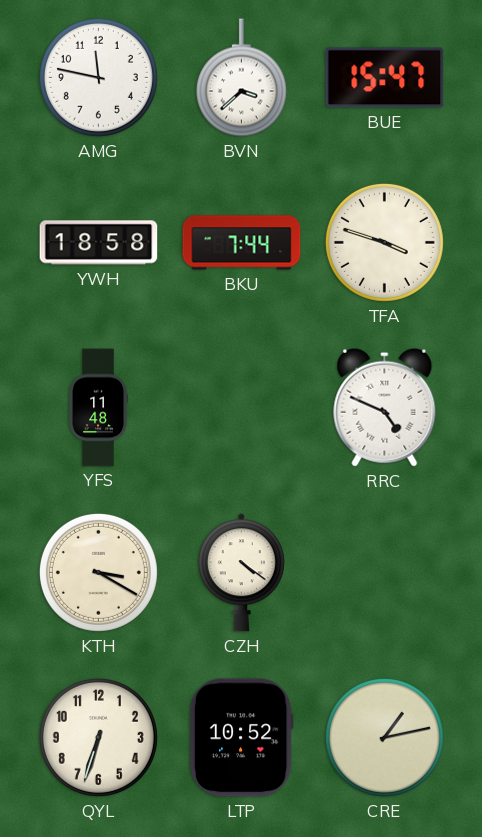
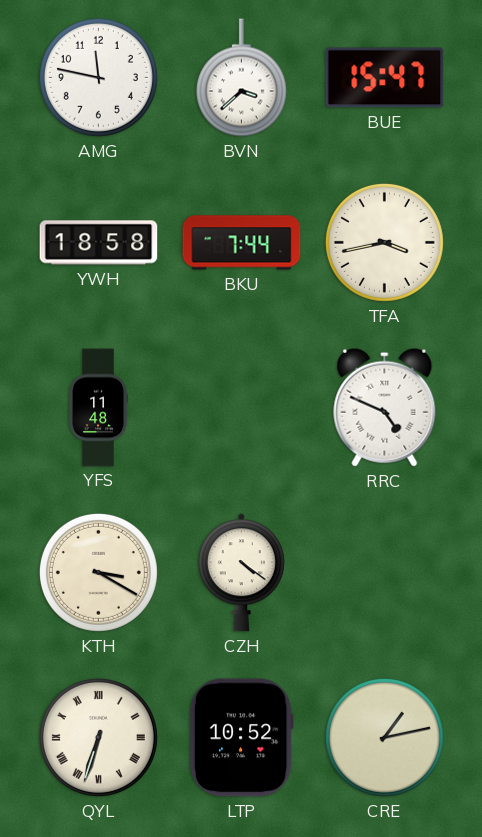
TFA: 3:48 -> 3:43
QYL numerals: Arabic -> Roman
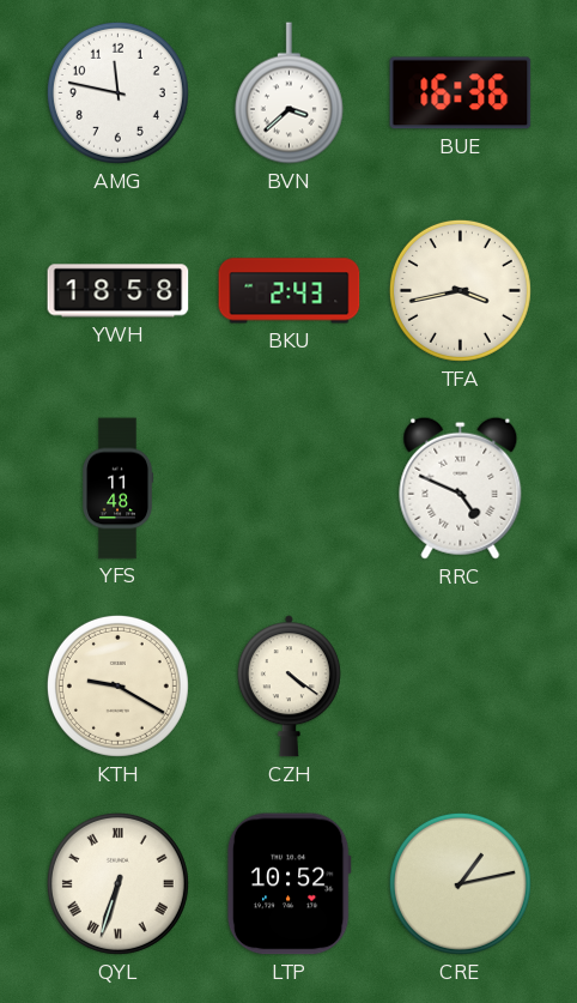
BUE: 15:47 -> 16:36
BKU: 7:44 -> 2:43
KTH: 3:20 -> 9:20
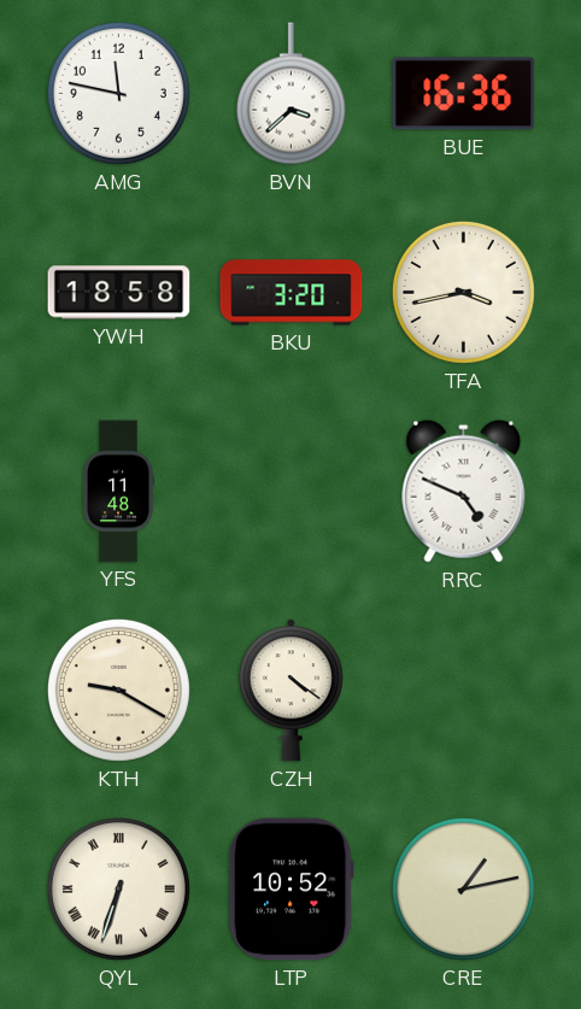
BKU: 2:43 -> 3:20
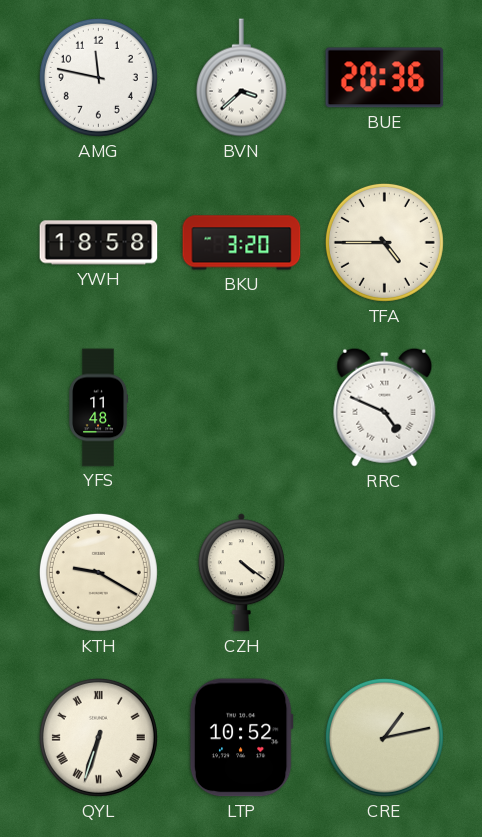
BUE: 16:36 -> 20:36
TFA: 3:43 -> 4:45
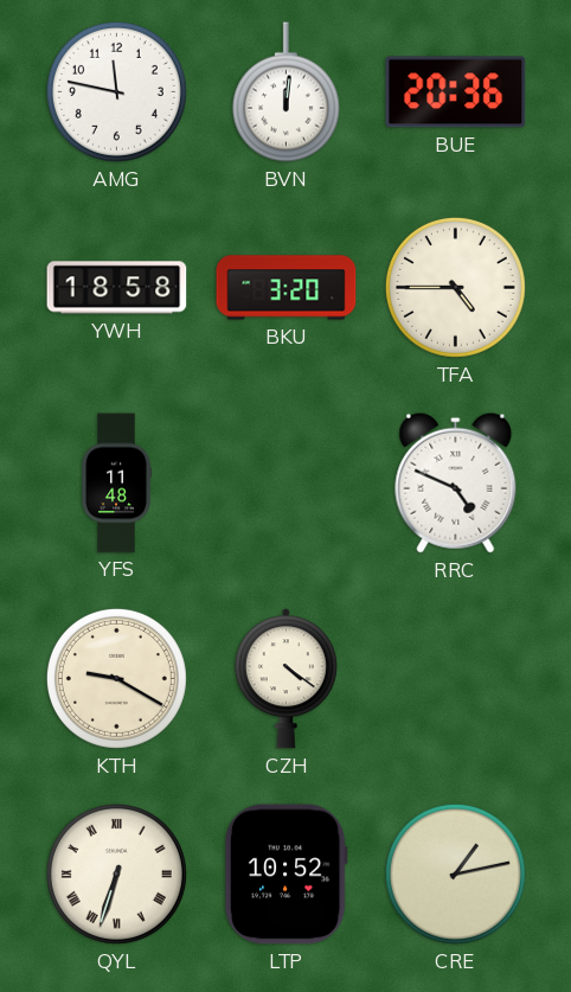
BVN: 3:38 -> 12:01
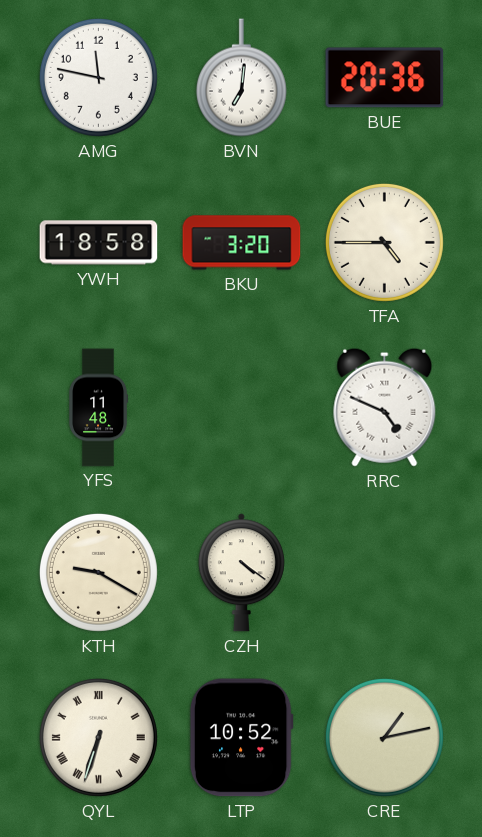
BVN: 12:01 -> 7:01
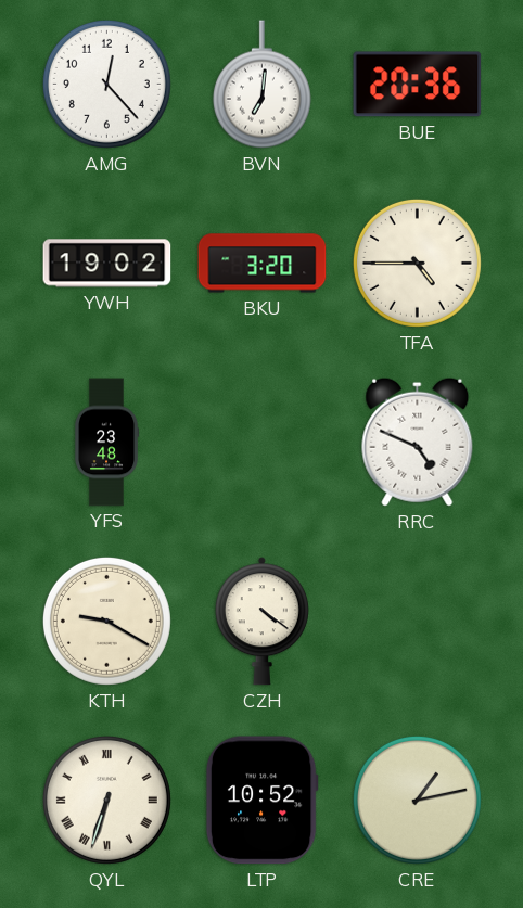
AMG: 11:47 -> 12:23
YWH: 18:58 -> 19:02
YFS: 11:48 -> 23:48
